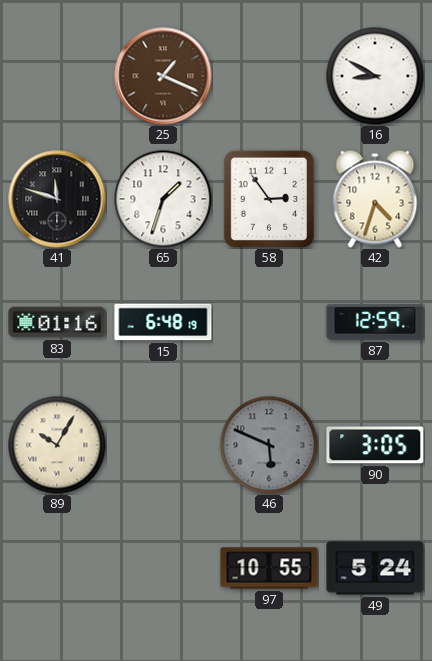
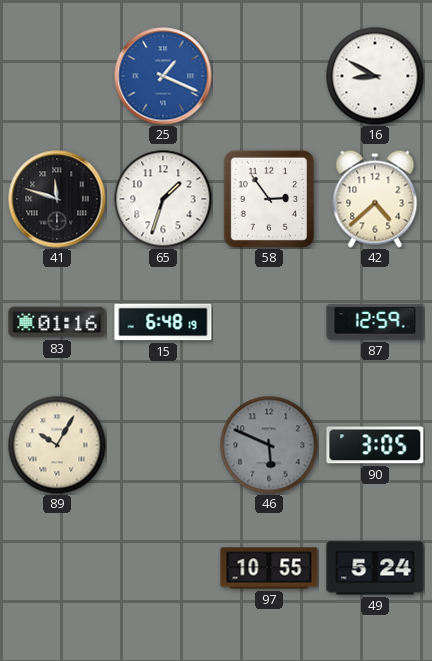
25 dial: brown -> blue
42: 4:33 -> 4:38
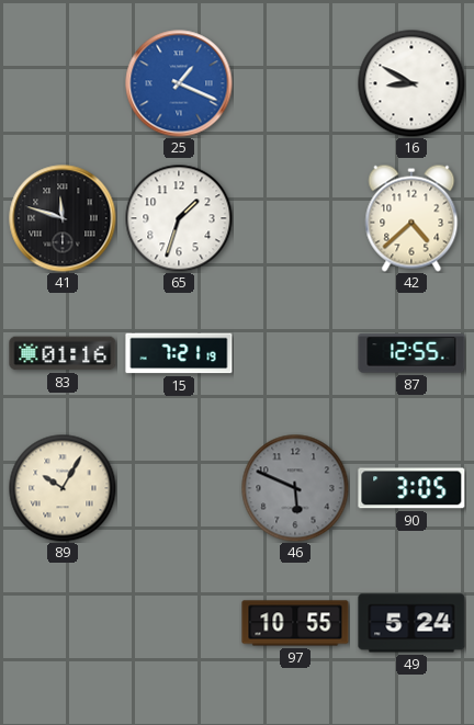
58: 2:54 -> none
15: 6:48 -> 7:21
87: 12:59 -> 12:55
